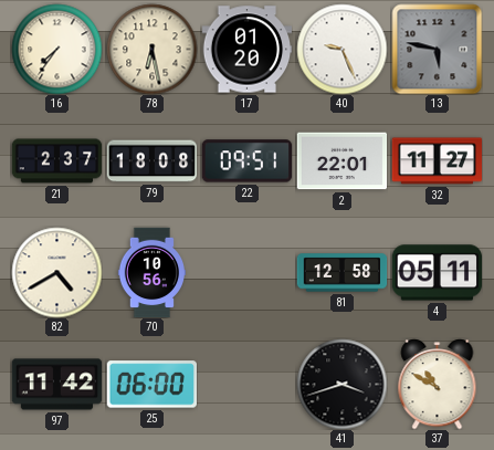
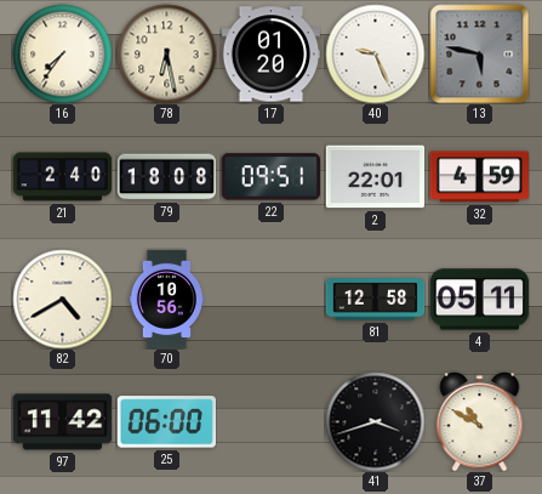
21: 2:37 -> 2:40
32: 11:27 -> 4:59
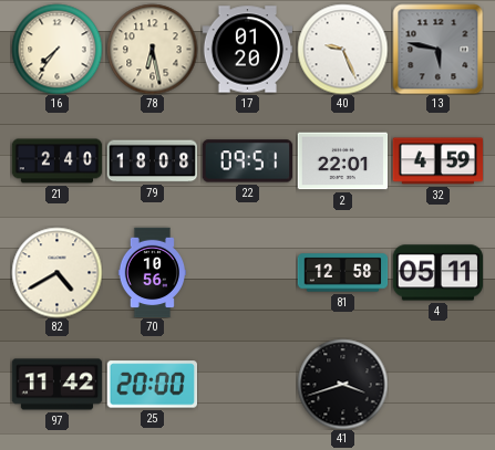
25: 06:00 -> 20:00
37: 10:50 -> none
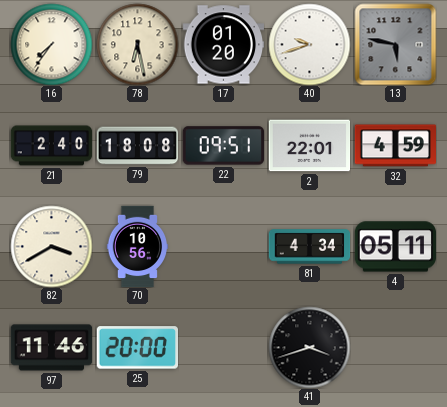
40: 9:26 -> 9:42
82: 4:40 -> 3:40
81: 12:58 -> 4:34
97: 11:42 -> 11:46
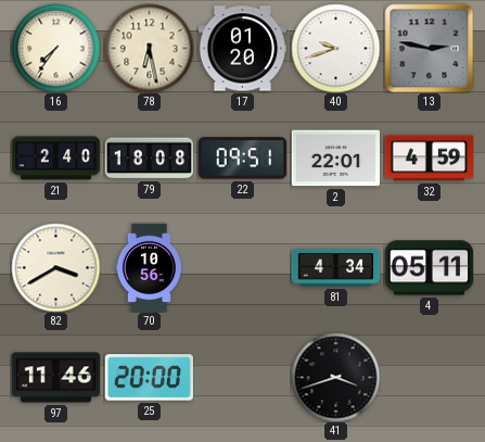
13: 5:47 -> 2:47
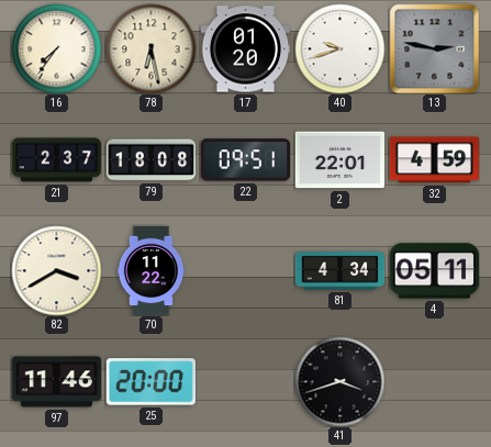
21: 2:40 -> 2:37
70: 10:56 -> 11:22
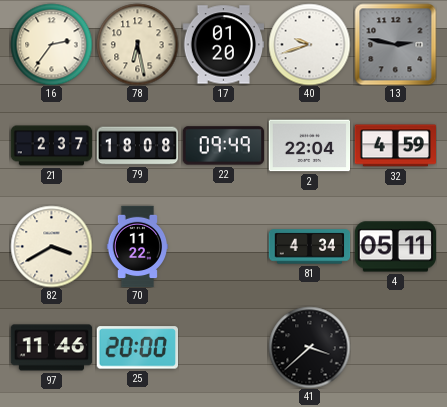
16: 7:36 -> 2:36
22: 09:51 -> 09:49
2: 22:01 -> 22:04
41: 3:42 -> 3:38
